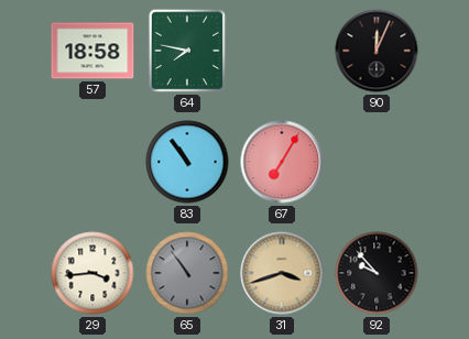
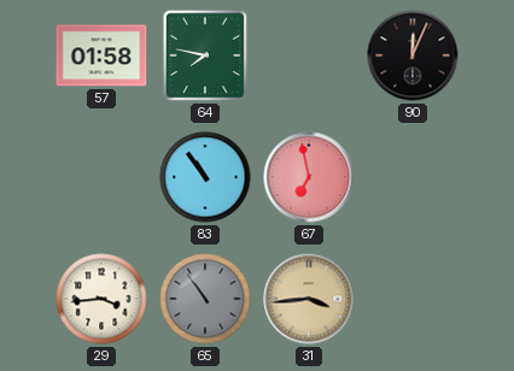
57: 18:58 -> 01:58
67: 7:05 -> 6:58
31: 3:42 -> 3:44
92: 9:53 -> none
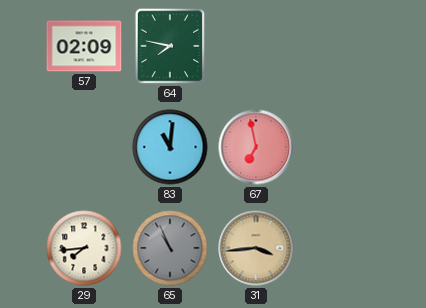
57: 01:58 -> 02:09
90: 12:04 -> none
83: 10:54 -> 11:01
29: 3:44 -> 7:44
65: 10:54 -> 10:56
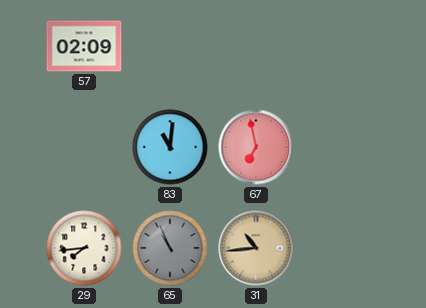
64: 7:47 -> none
31: 3:44 -> 10:44
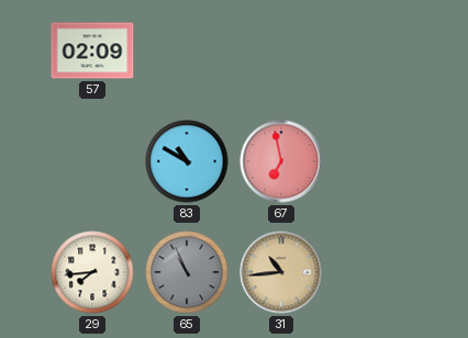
83: 11:01 -> 10:50
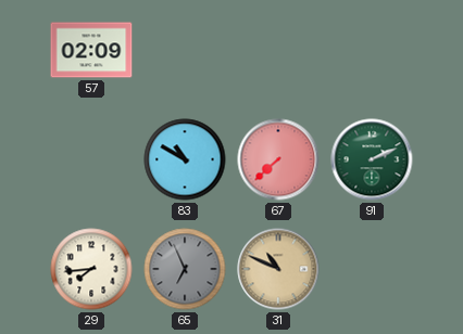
67: 6:58 -> 7:38
91: none -> 2:11
65: 10:56 -> 6:56
31: 10:44 -> 10:49
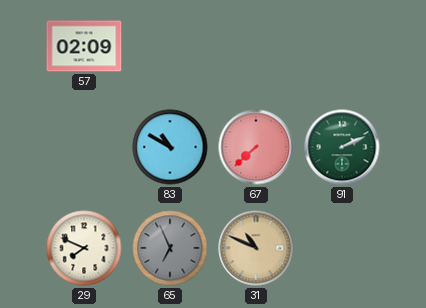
29: 7:44 -> 7:49
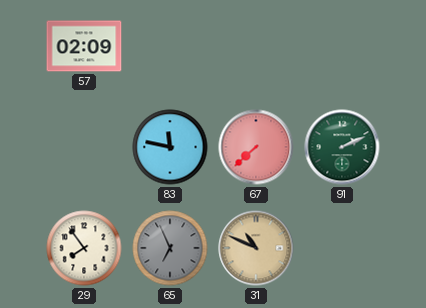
83: 10:50 -> 11:47
29: 7:49 -> 7:54
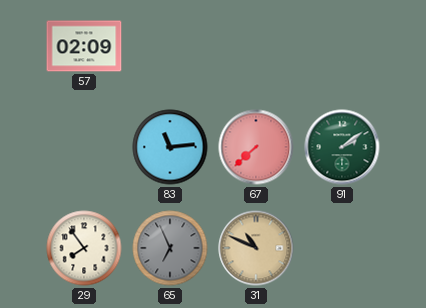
83: 11:47 -> 11:14
91: 2:11 -> 2:09
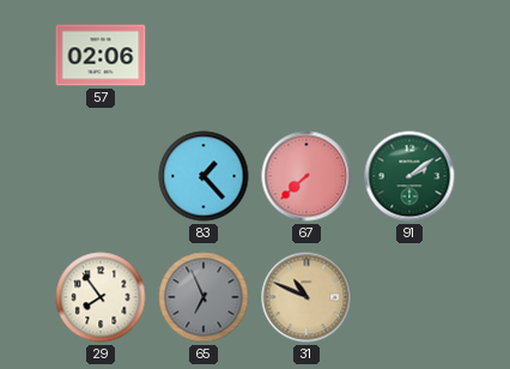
57: 02:09 -> 02:06
83: 11:14 -> 1:23
